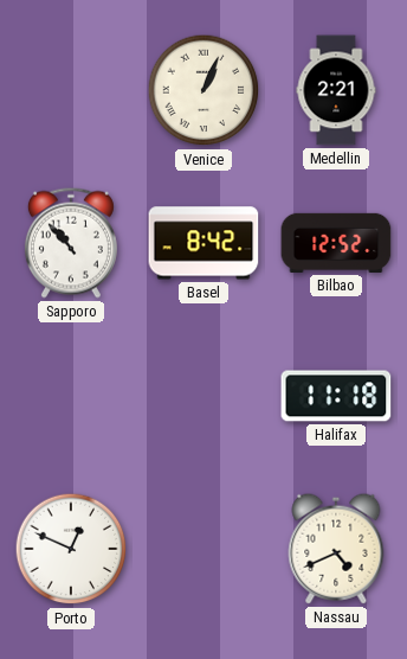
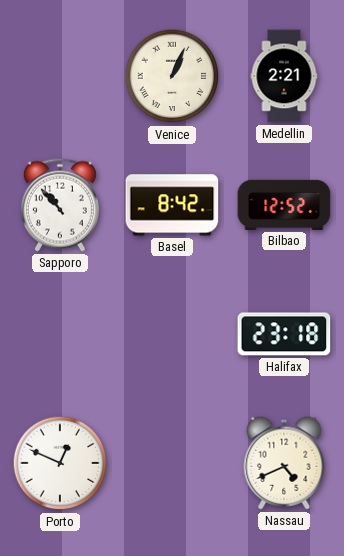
Halifax: 11:18 -> 23:18
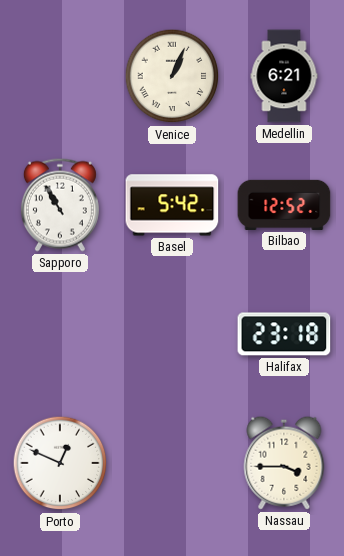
Medellin: 2:21 -> 6:21
Sapporo: 10:53 -> 10:55
Basel: 8:42 -> 5:42
Nassau: 4:41 -> 3:45
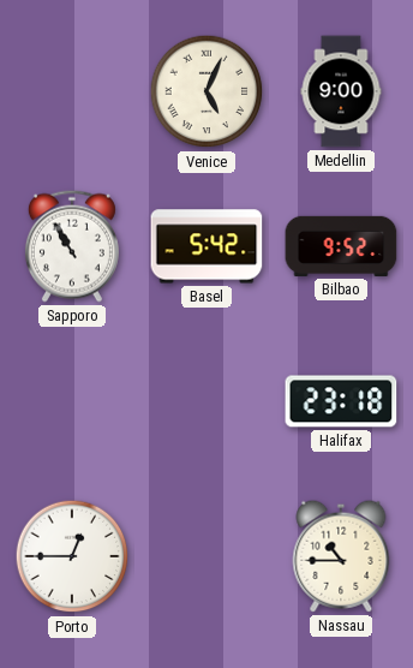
Venice: 1:04 -> 5:04
Medellin: 6:21 -> 9:00
Bilbao: 12:52 -> 9:52
Porto: 12:49 -> 12:45
Nassau: 3:45 -> 10:45
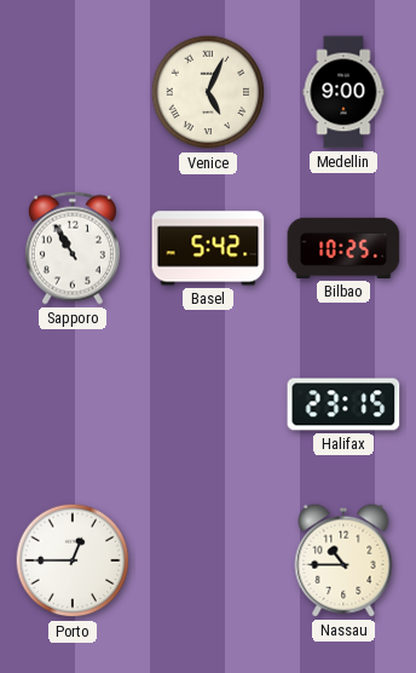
Bilbao: 9:52 -> 10:25
Halifax: 23:18 -> 23:15
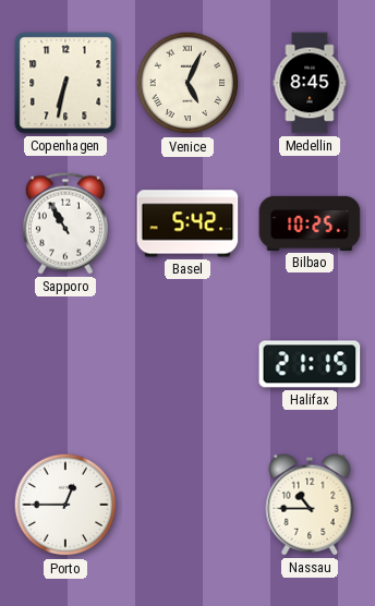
Copenhagen: none -> 6:32
Medellin: 9:00 -> 8:45
Halifax: 23:15 -> 21:15
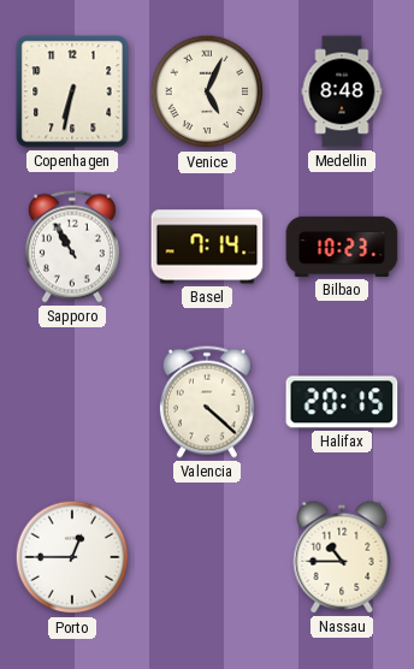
Medellin: 8:45 -> 8:48
Basel: 5:42 -> 7:14
Bilbao: 10:25 -> 10:23
Valencia: none -> 4:22
Halifax: 21:15 -> 20:15
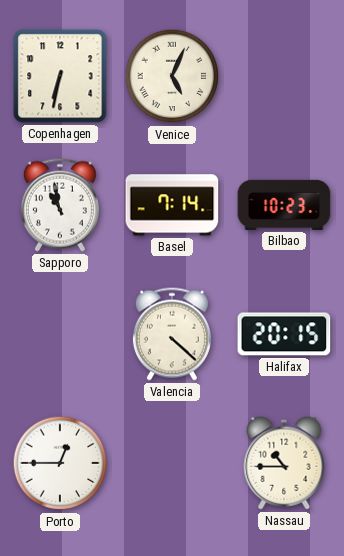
Medellin: 8:48 -> none
Sapporo: 10:55 -> 10:58
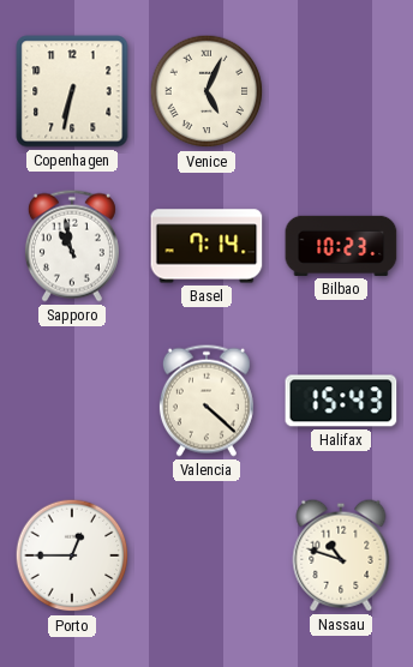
Halifax: 20:15 -> 15:43
Nassau: 10:45 -> 10:48
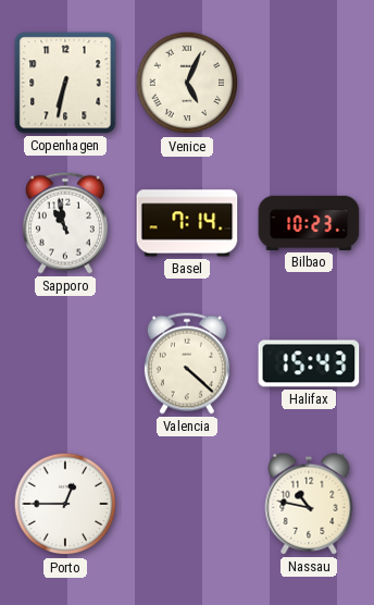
Nassau: 10:48 -> 10:47
